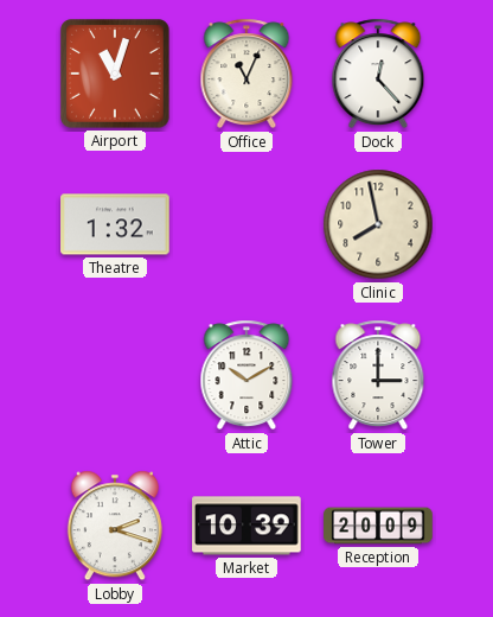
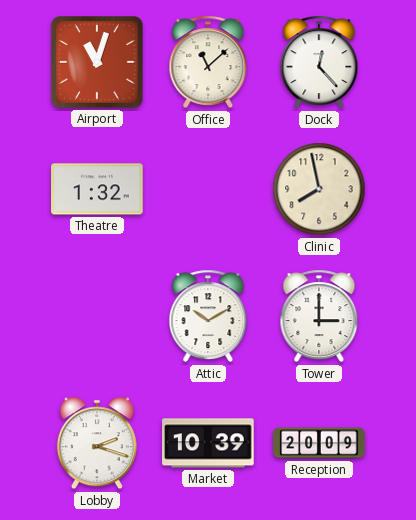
Office: 11:04 -> 11:08
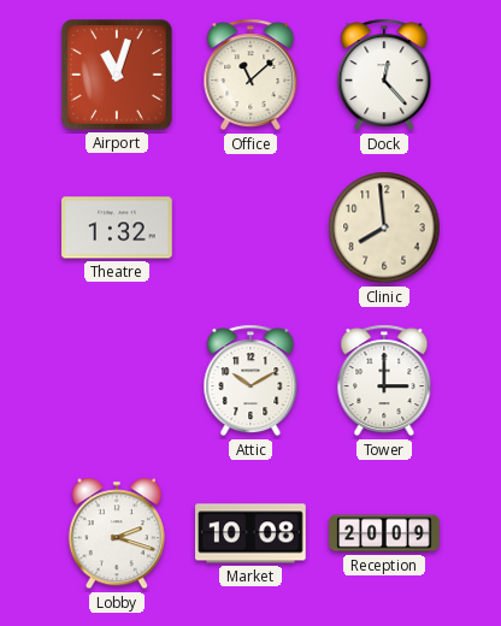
Clinic: 7:58 -> 7:59
Market: 10:39 -> 10:08
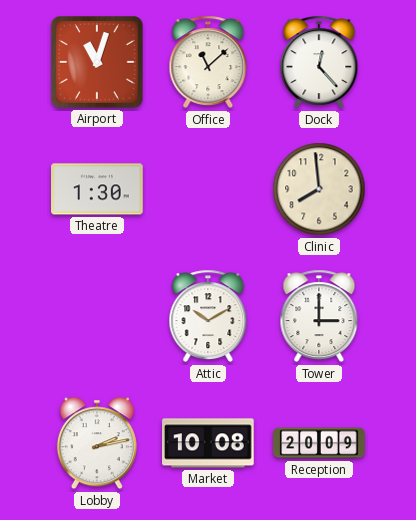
Theatre: 1:32 -> 1:30
Lobby: 2:18 -> 2:13
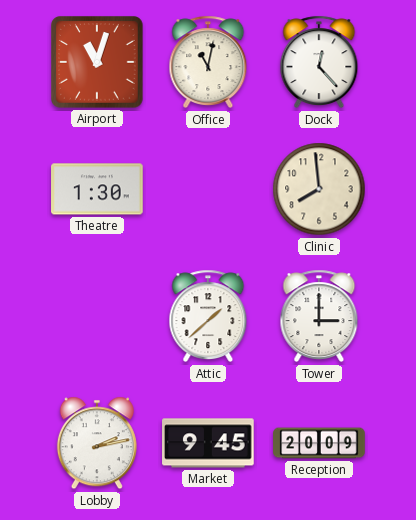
Office: 11:08 -> 11:02
Attic: 10:10 -> 1:38
Market: 10:08 -> 9:45
